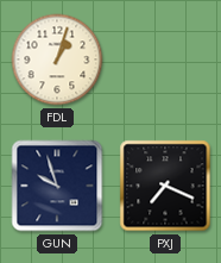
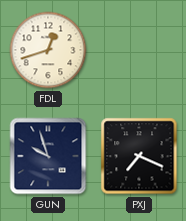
FDL: 1:03 -> 12:42
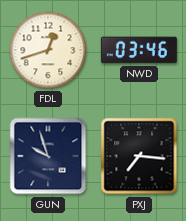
NWD: none -> 03:46
PXJ: 7:19 -> 7:16
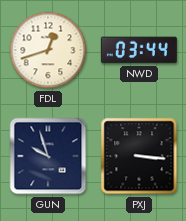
NWD: 03:46 -> 03:44
PXJ: 7:16 -> 3:16
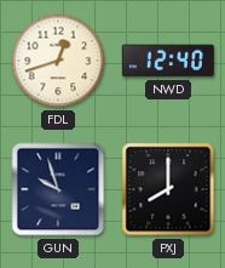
NWD: 03:44 -> 12:40
PXJ: 3:16 -> 8:00
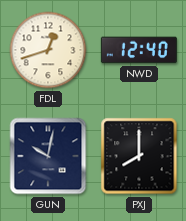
GUN: 9:57 -> 10:02
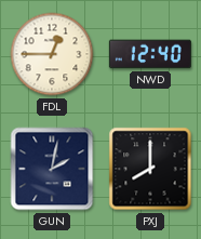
FDL: 12:42 -> 12:45
GUN: 10:02 -> 2:02
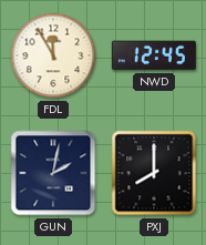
FDL: 12:45 -> 11:55
NWD: 12:40 -> 12:45
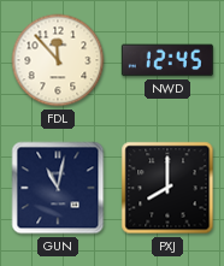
FDL: 11:55 -> 11:53
GUN: 2:02 -> 11:02
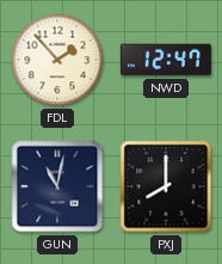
FDL: 11:53 -> 1:53
NWD: 12:45 -> 12:47
